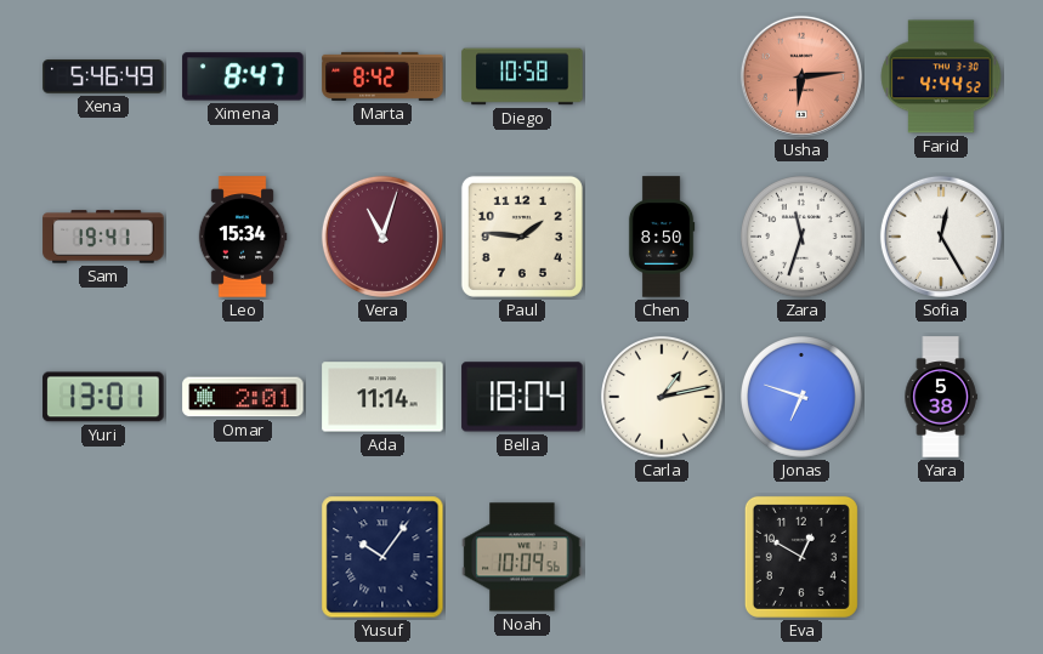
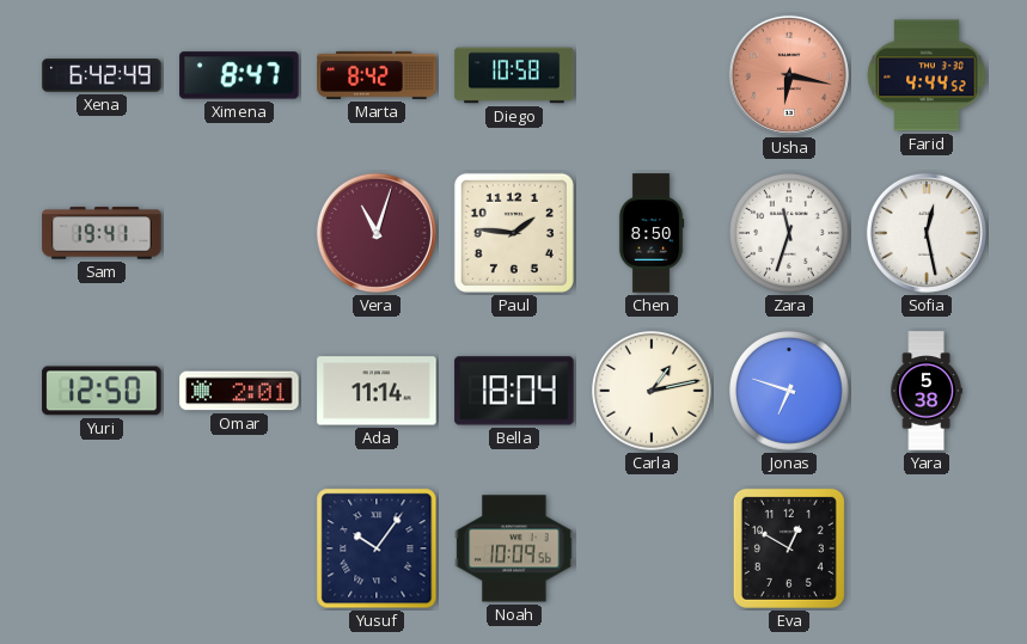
Xena: 5:46 -> 6:42
Usha: 6:14 -> 6:17
Leo: 15:34 -> none
Sofia: 12:25 -> 12:28
Yuri: 13:01 -> 12:50
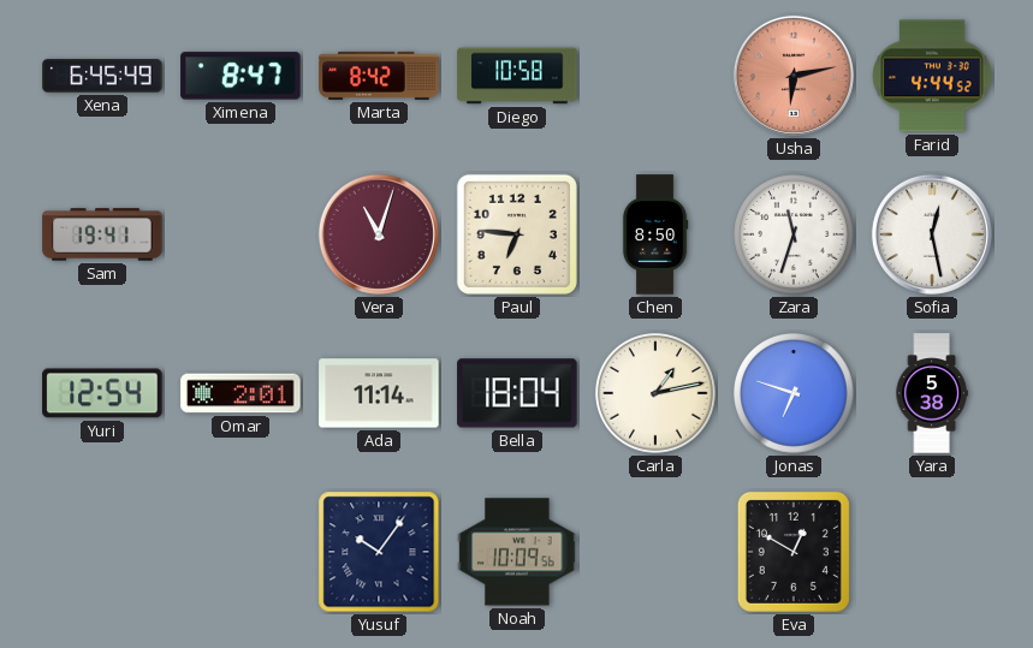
Xena: 6:42 -> 6:45
Usha: 6:17 -> 6:13
Paul: 1:46 -> 6:46
Yuri: 12:50 -> 12:54
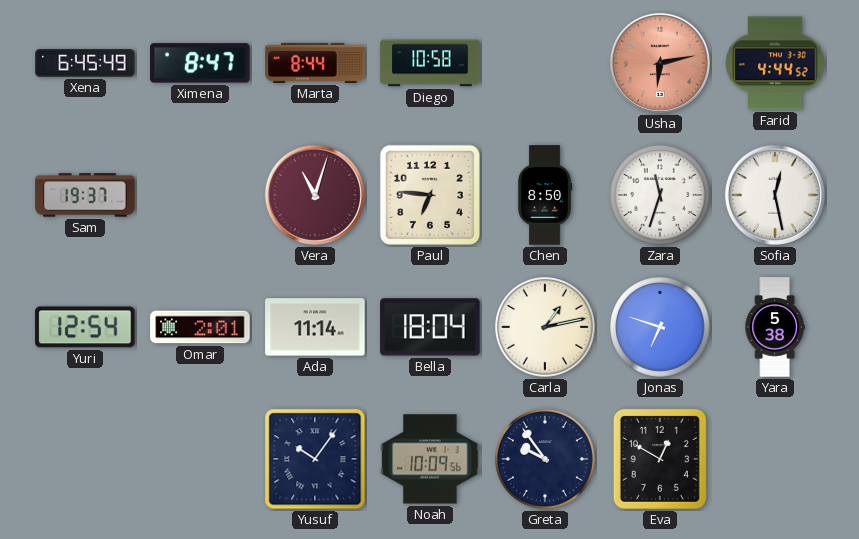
Marta: 8:42 -> 8:44
Sam: 19:41 -> 19:37
Greta: none -> 9:54
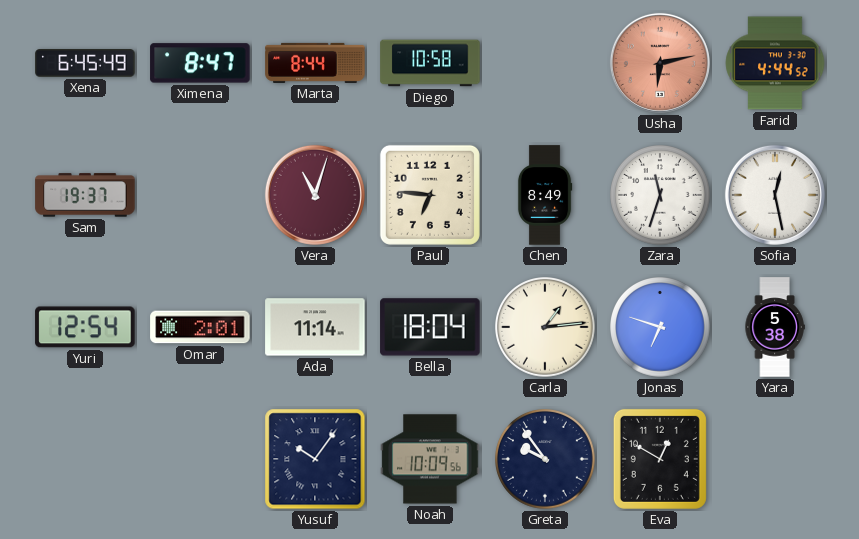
Chen: 8:50 -> 8:49
Carla: 1:13 -> 1:14
